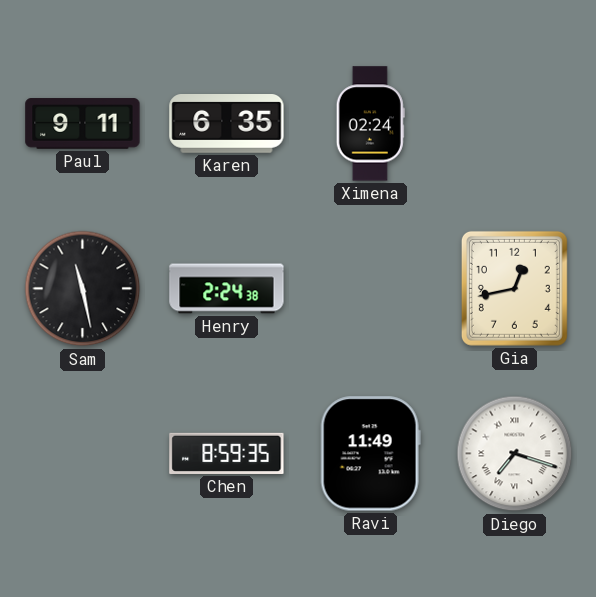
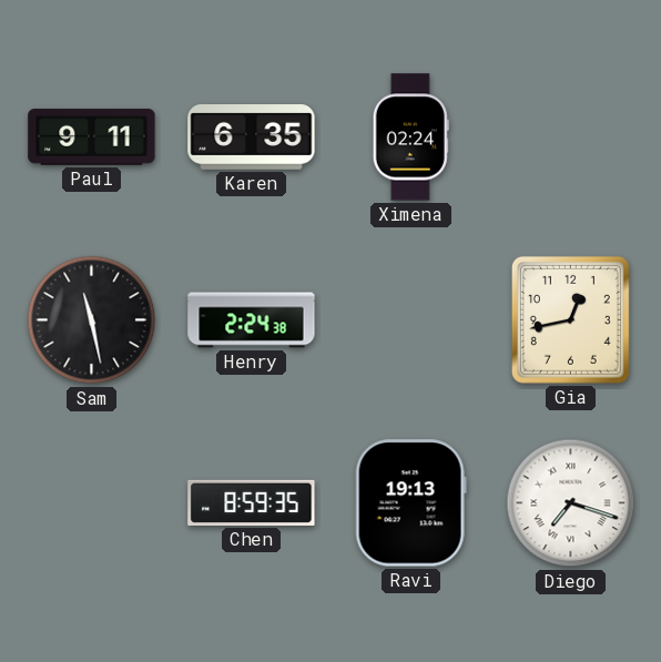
Ravi: 11:49 -> 19:13
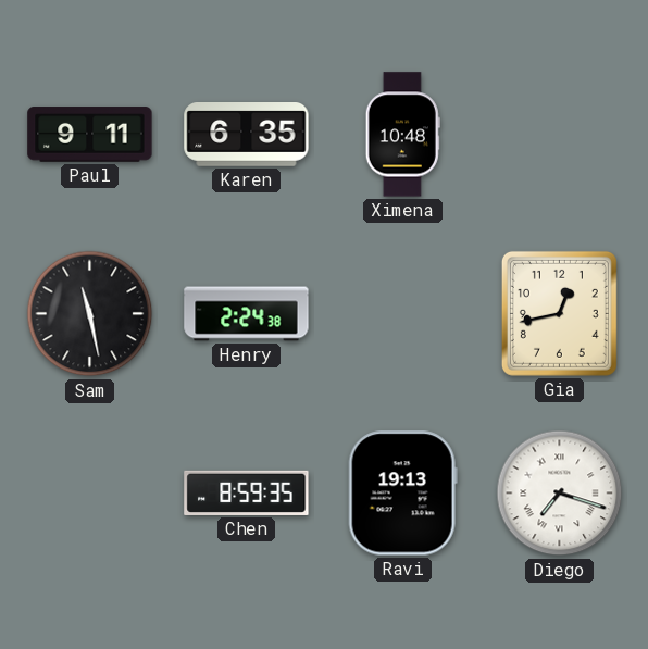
Ximena: 02:24 -> 10:48
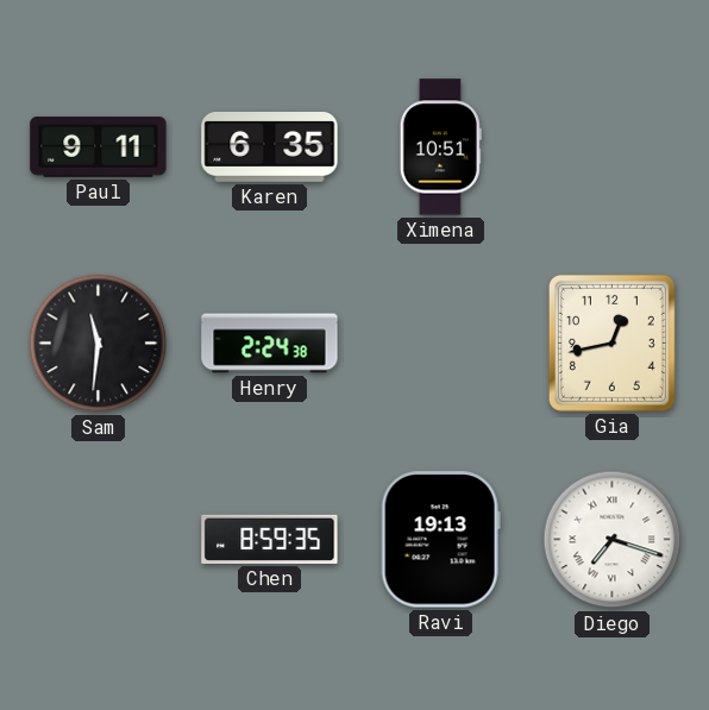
Ximena: 10:48 -> 10:51
Sam: 11:28 -> 11:31
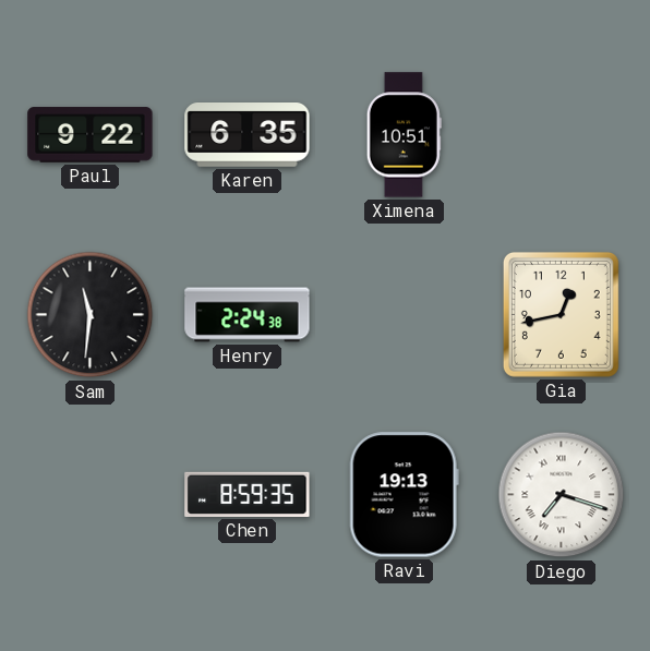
Paul: 9:11 -> 9:22
